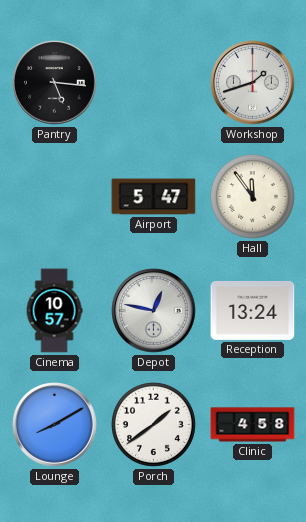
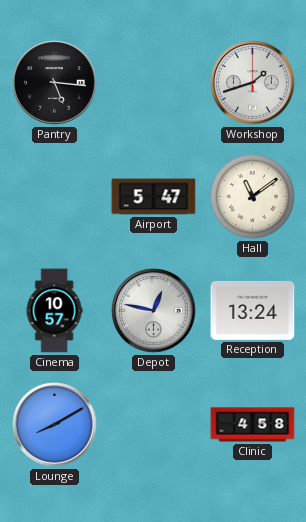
Hall: 11:54 -> 11:09
Porch: 1:39 -> none
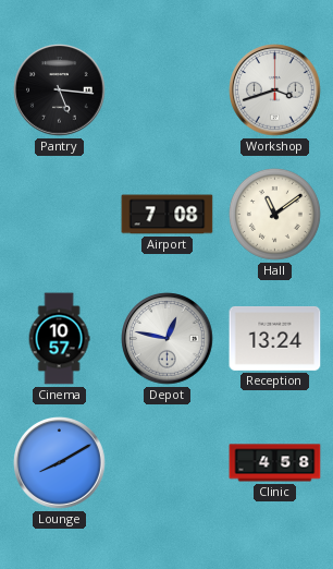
Workshop: 1:42 -> 3:42
Airport: 5:47 -> 7:08
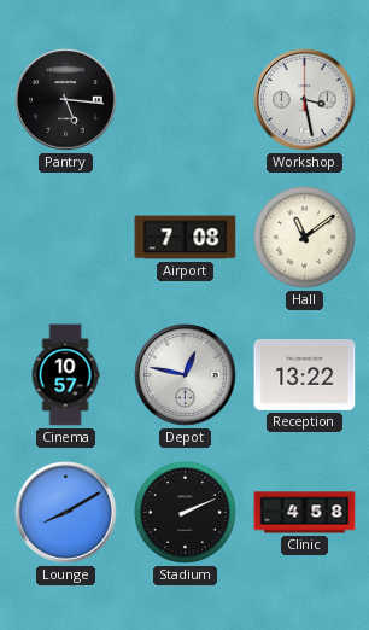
Workshop: 3:42 -> 3:28
Reception: 13:24 -> 13:22
Stadium: none -> 2:11
